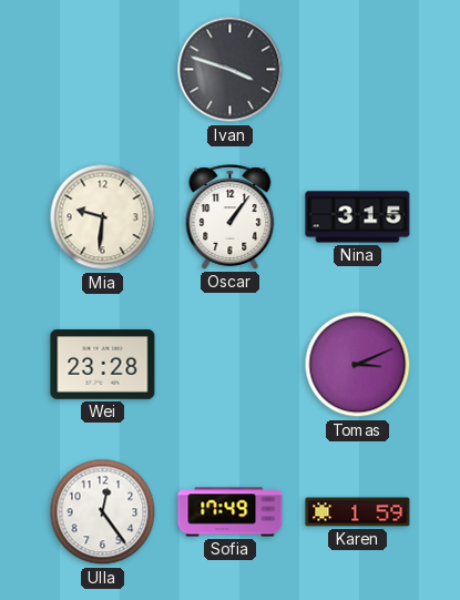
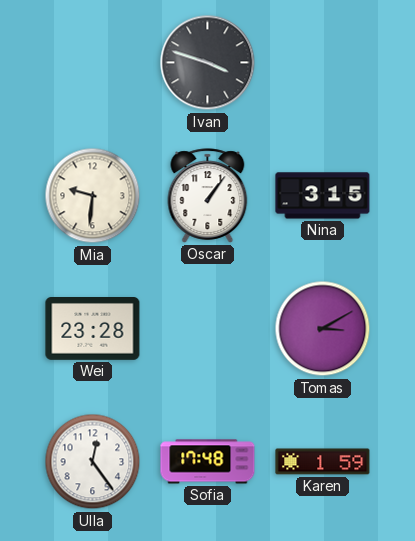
Tomas: 3:11 -> 3:10
Sofia: 17:49 -> 17:48
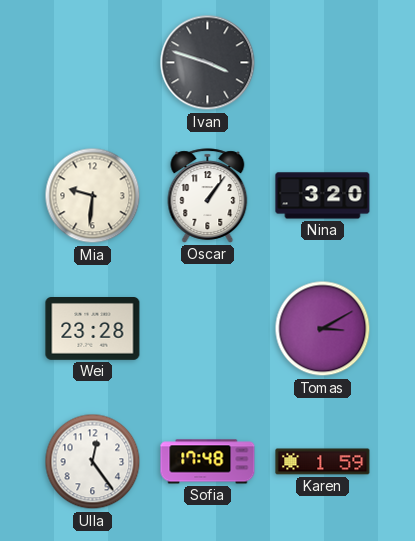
Nina: 3:15 -> 3:20
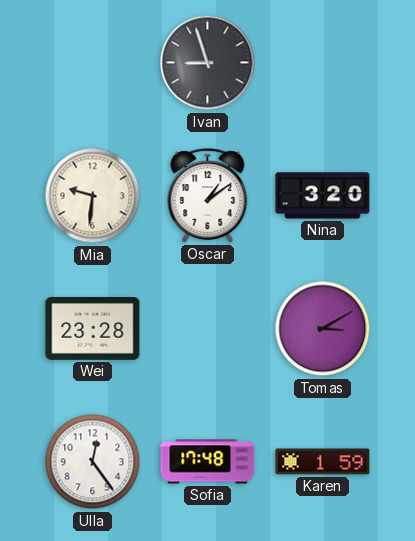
Ivan: 3:48 -> 8:57
Oscar: 1:06 -> 1:09
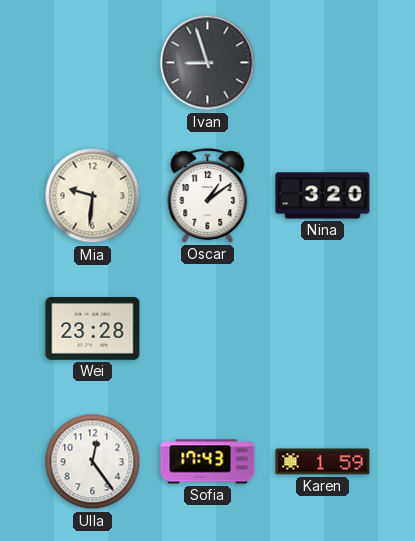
Tomas: 3:10 -> none
Sofia: 17:48 -> 17:43
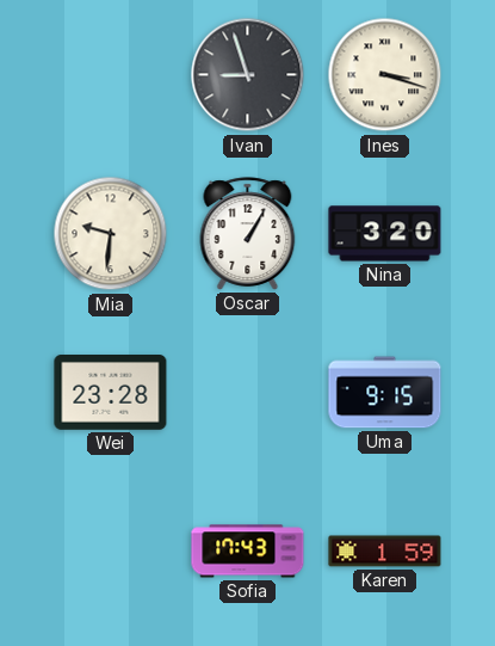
Ines: none -> 3:18
Oscar: 1:09 -> 1:05
Uma: none -> 9:15
Ulla: 12:24 -> none
